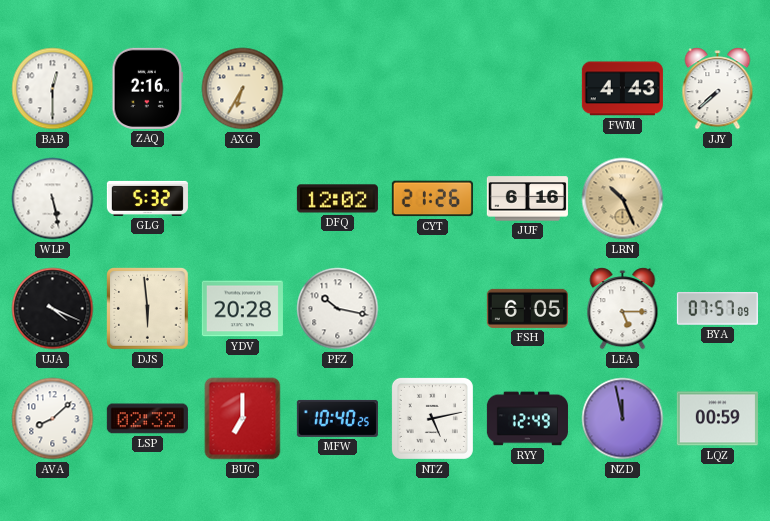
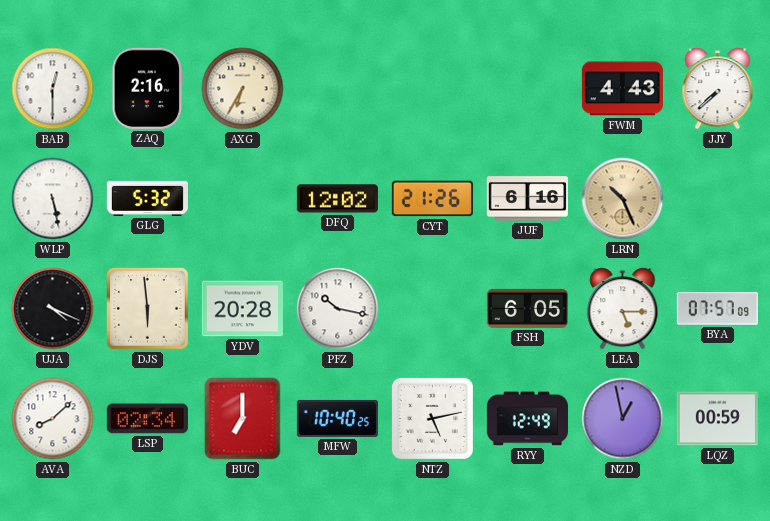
LSP: 02:32 -> 02:34
NZD: 11:58 -> 12:58
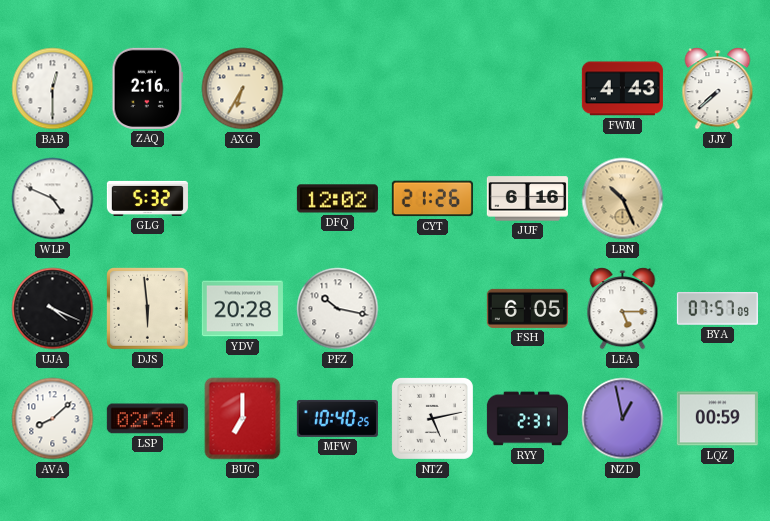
WLP: 5:28 -> 4:49
RYY: 12:49 -> 2:31
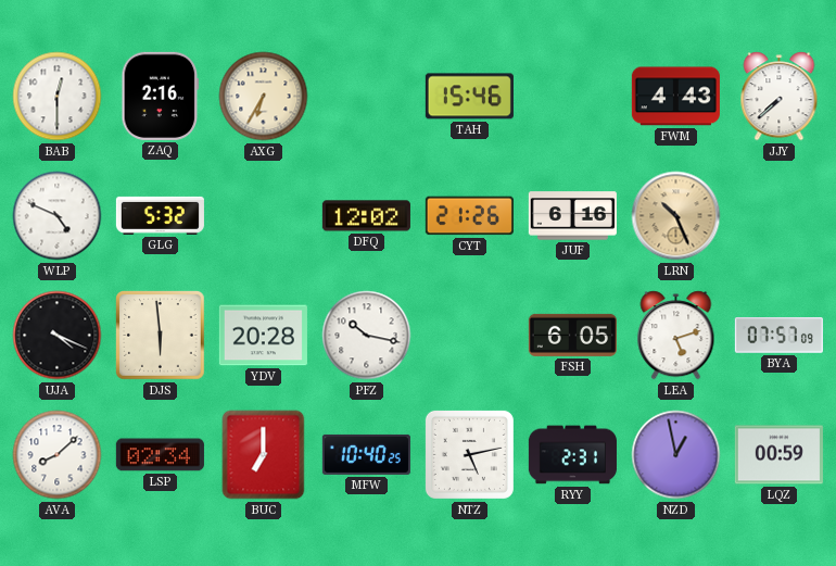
TAH: none -> 15:46
LEA: 5:15 -> 5:12
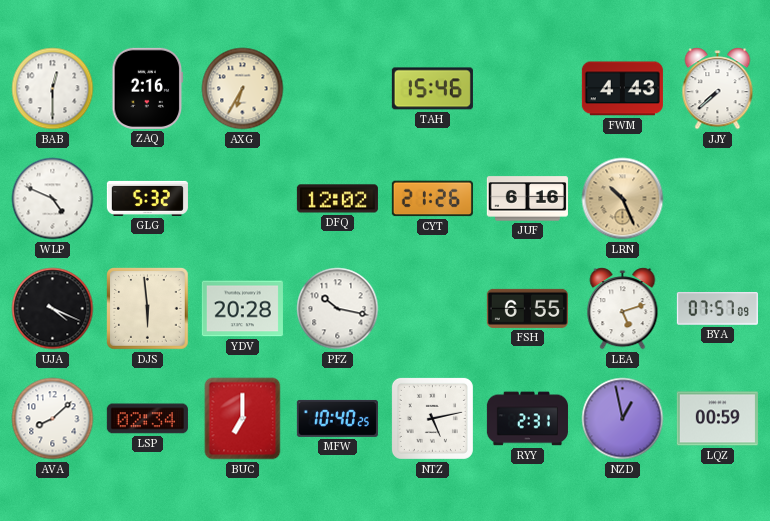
FSH: 6:05 -> 6:55
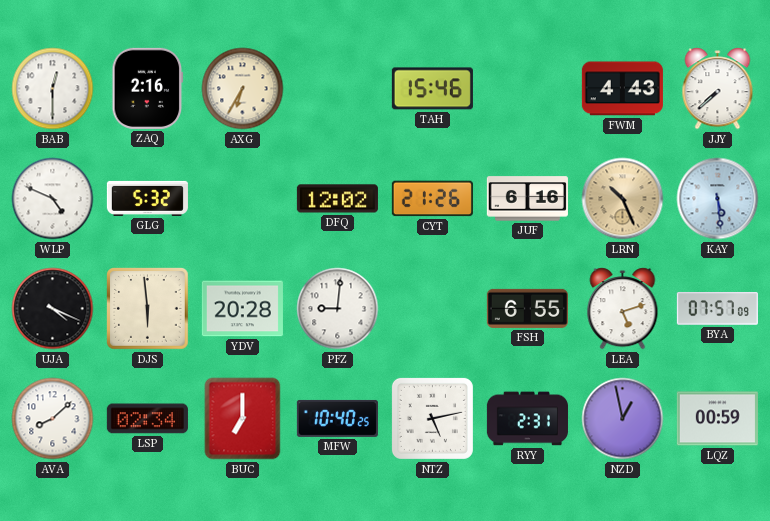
KAY: none -> 5:29
PFZ: 10:17 -> 9:01
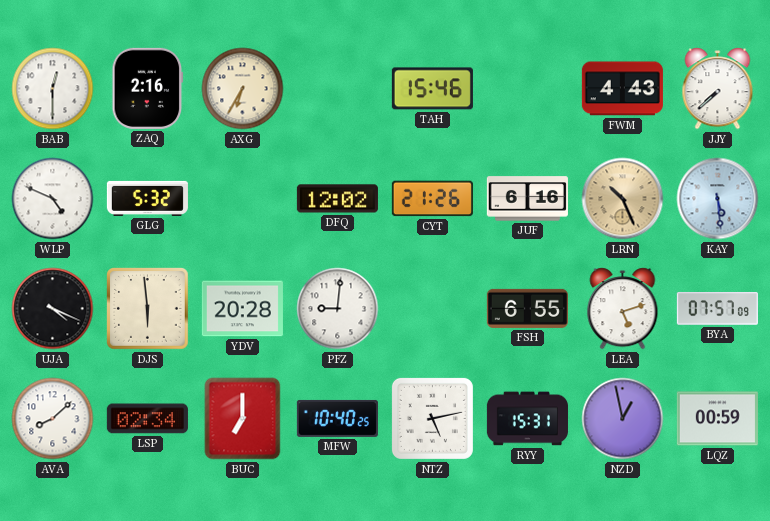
RYY: 2:31 -> 15:31
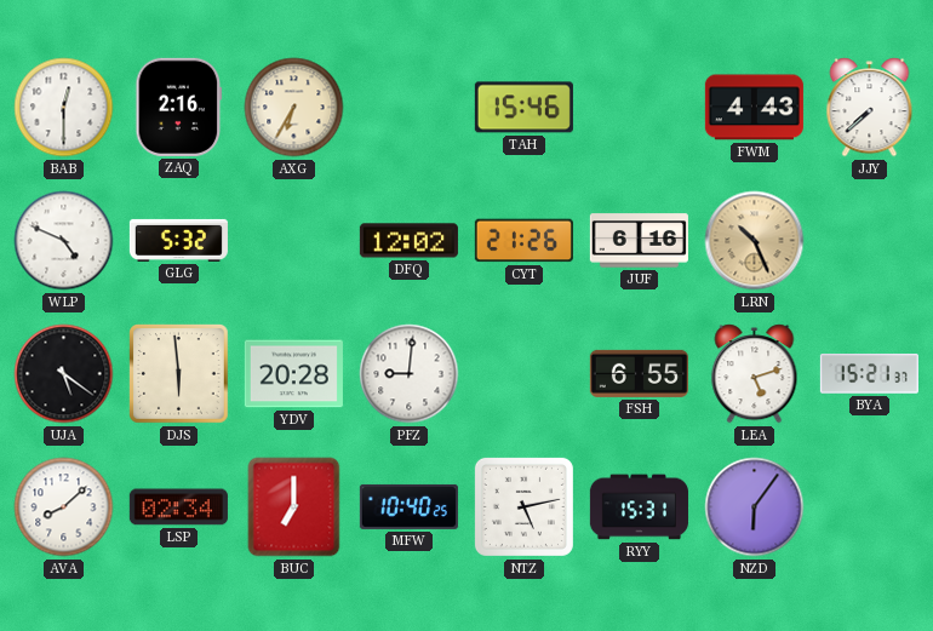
KAY: 5:29 -> none
UJA: 4:19 -> 5:21
BYA: 07:57 -> 15:21
NZD: 12:58 -> 6:06
LQZ: 00:59 -> none
